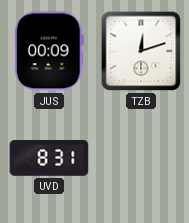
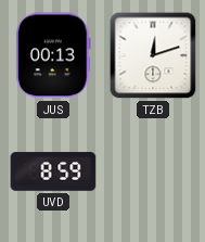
JUS: 00:09 -> 00:13
UVD: 8:31 -> 8:59
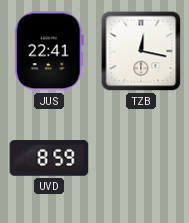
JUS: 00:13 -> 22:41
TZB: 12:12 -> 12:17
